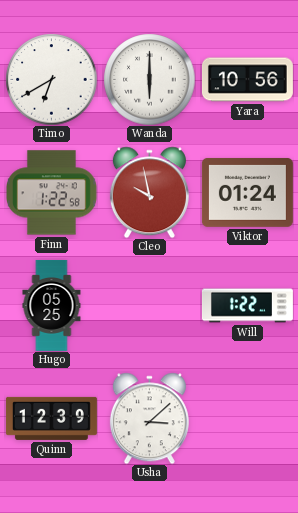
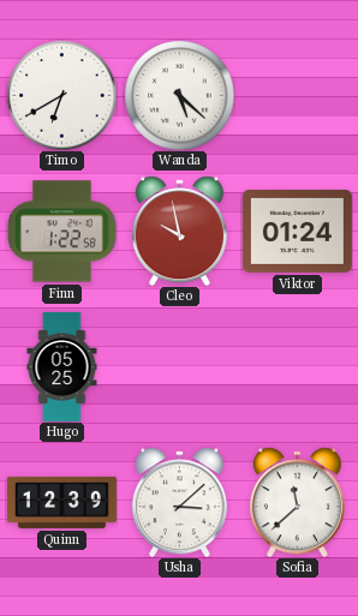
Wanda: 6:00 -> 5:22
Yara: 10:56 -> none
Will: 1:22 -> none
Sofia: none -> 11:38
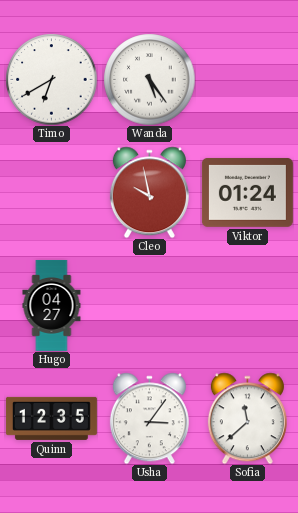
Wanda: 5:22 -> 5:24
Finn: 1:22 -> none
Hugo: 05:25 -> 04:27
Quinn: 12:39 -> 12:35
Usha: 3:08 -> 3:06
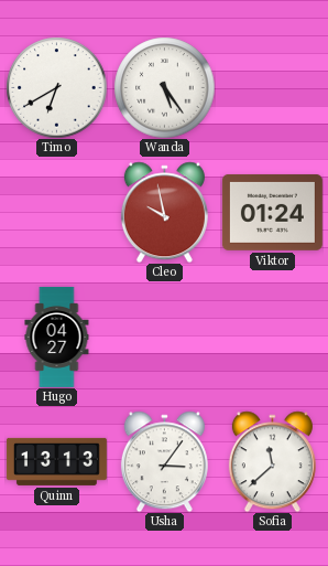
Quinn: 12:35 -> 13:13
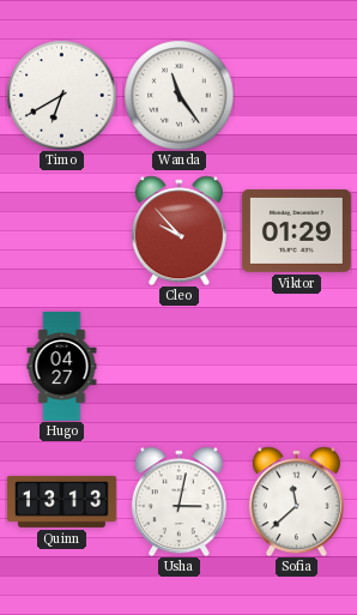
Wanda: 5:24 -> 11:24
Cleo: 9:58 -> 9:53
Viktor: 01:24 -> 01:29
Usha: 3:06 -> 3:02
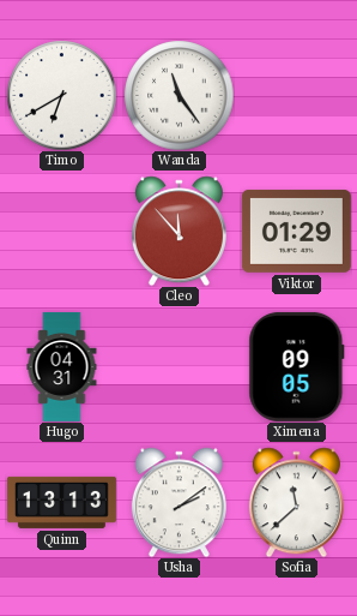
Cleo: 9:53 -> 11:53
Hugo: 04:27 -> 04:31
Ximena: none -> 09:05
Usha: 3:02 -> 2:09
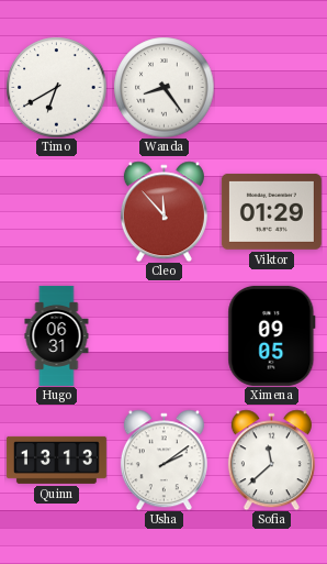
Wanda: 11:24 -> 8:24
Hugo: 04:31 -> 06:31
